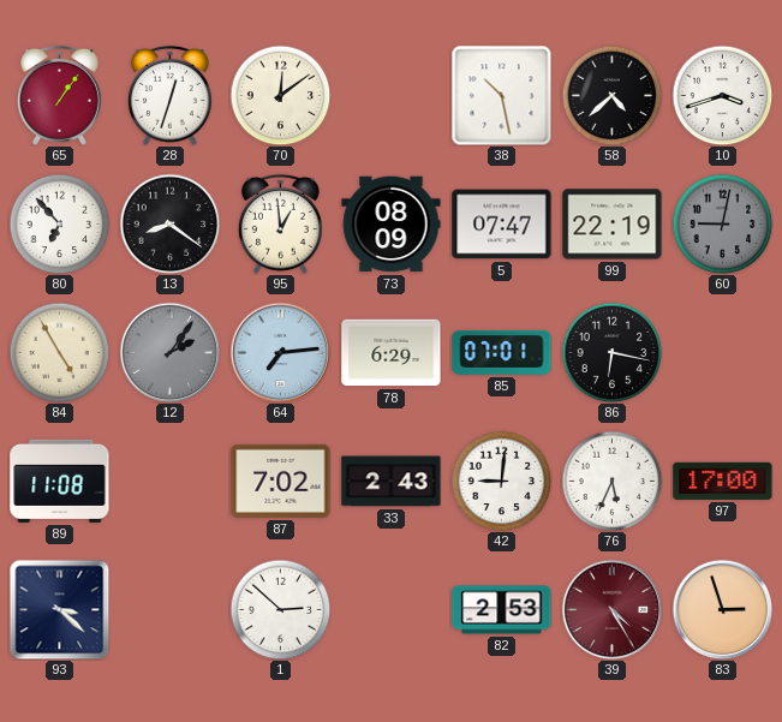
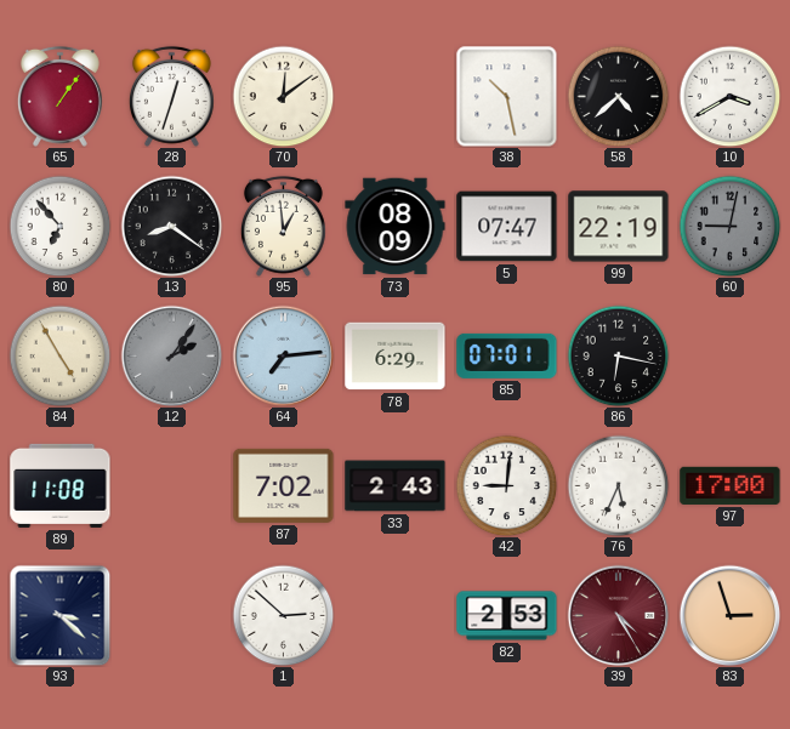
10: 3:42 -> 3:40
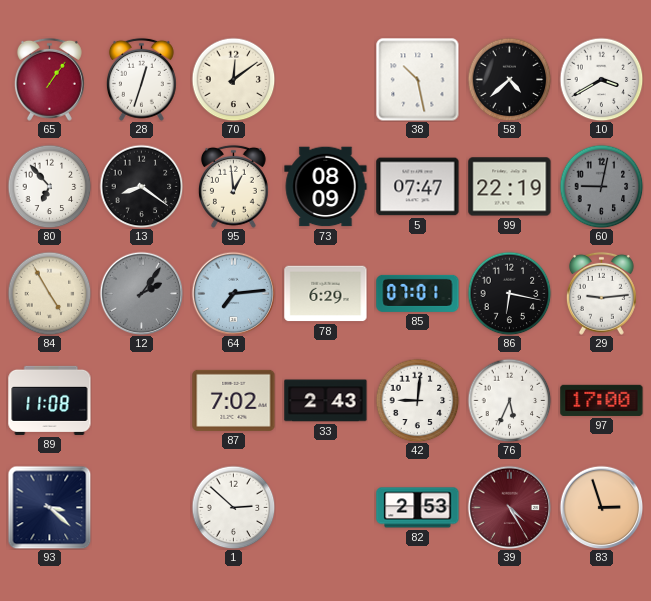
29: none -> 9:14
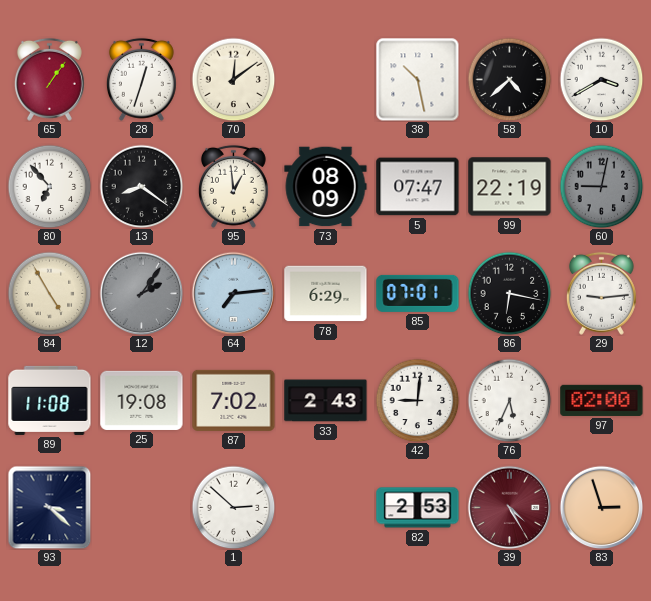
25: none -> 19:08
97: 17:00 -> 02:00
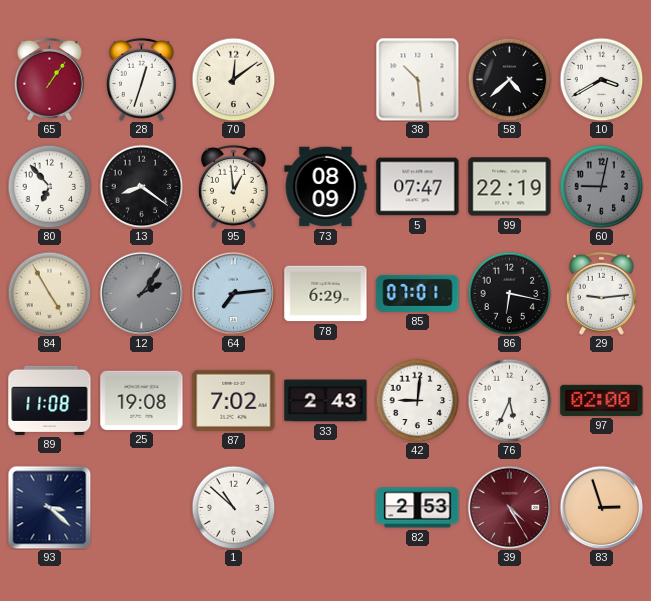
38: 10:28 -> 10:29
1: 2:52 -> 10:52
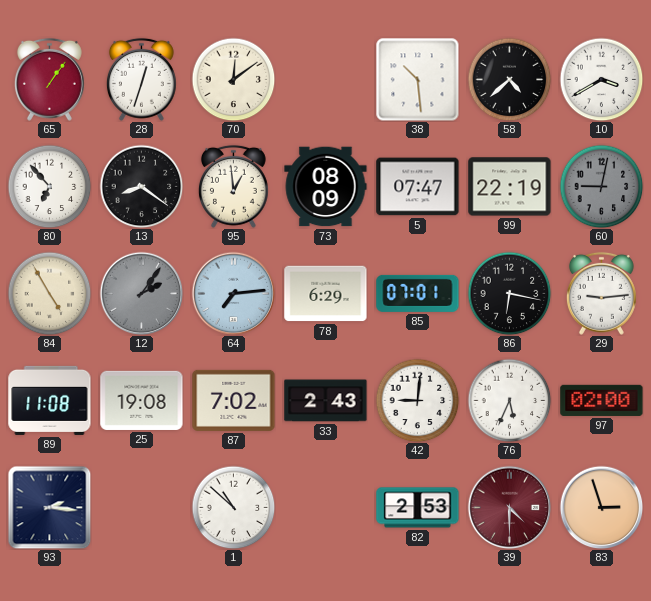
93: 3:22 -> 2:16
39: 4:25 -> 4:30
